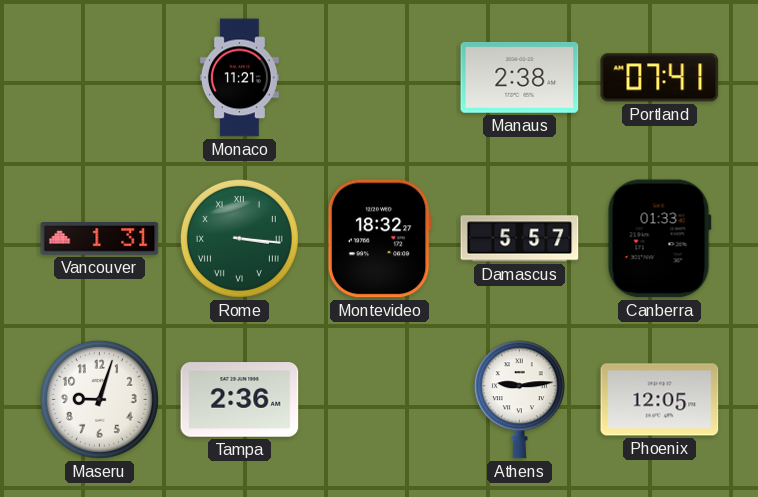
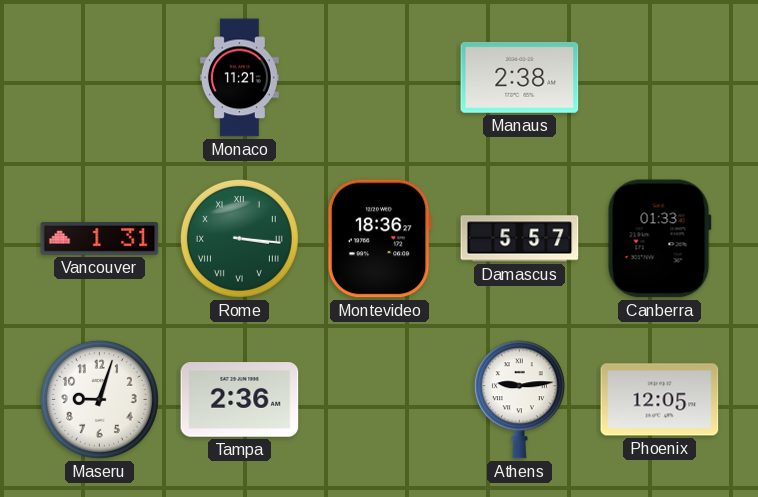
Portland: 07:41 -> none
Montevideo: 18:32 -> 18:36
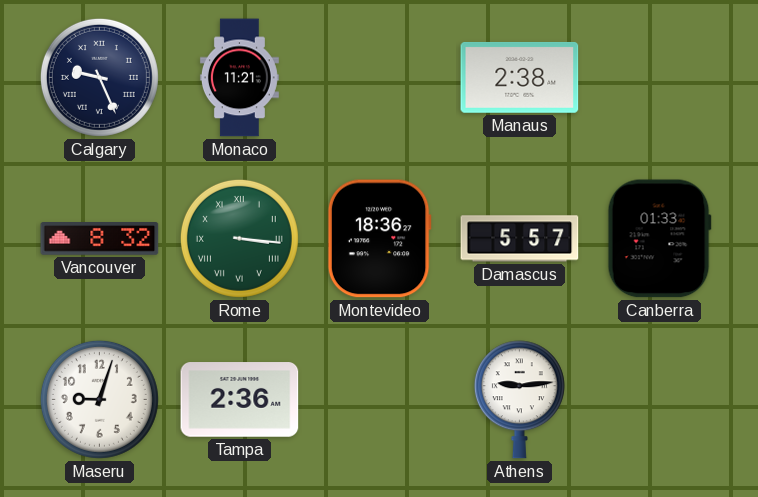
Calgary: none -> 9:26
Vancouver: 1:31 -> 8:32
Phoenix: 12:05 -> none
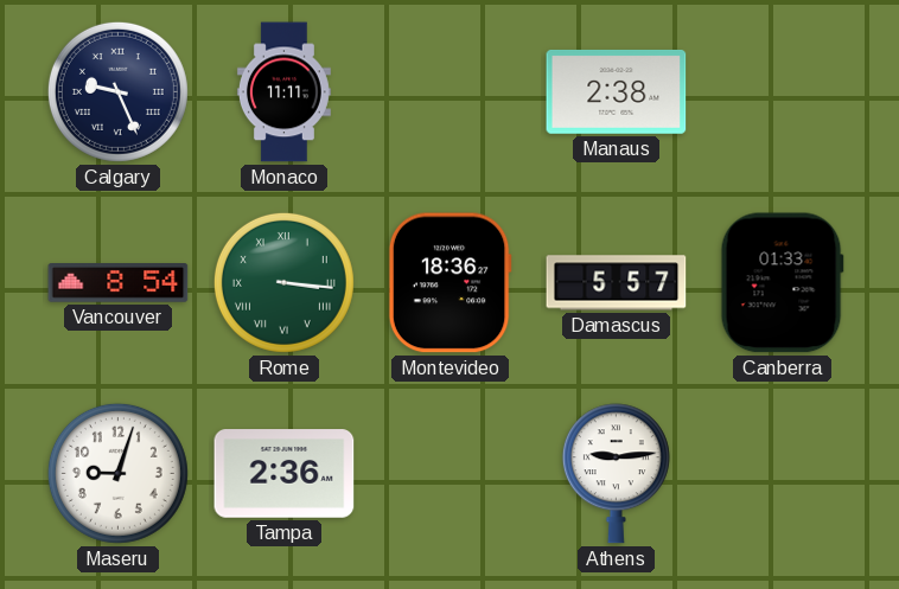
Monaco: 11:21 -> 11:11
Vancouver: 8:32 -> 8:54
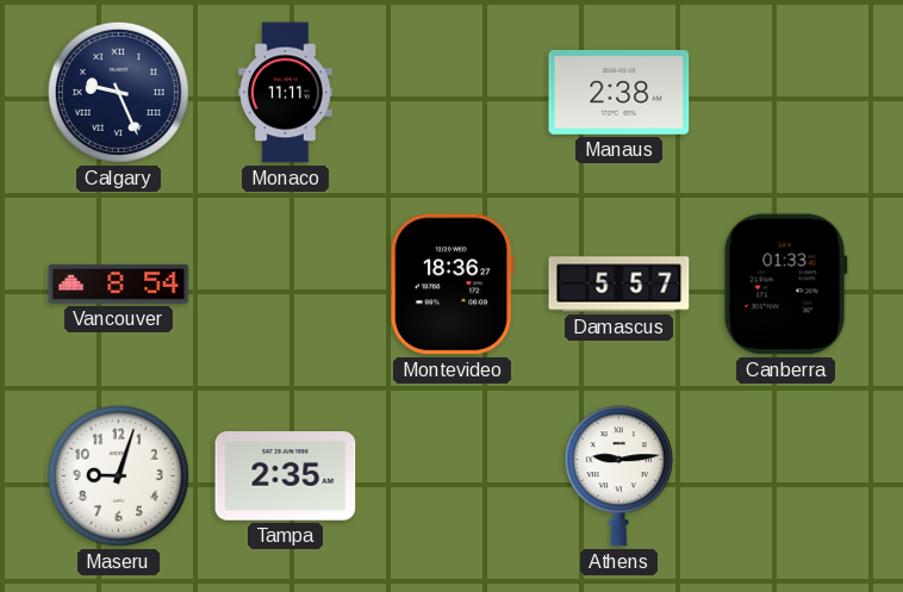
Rome: 3:16 -> none
Tampa: 2:36 -> 2:35
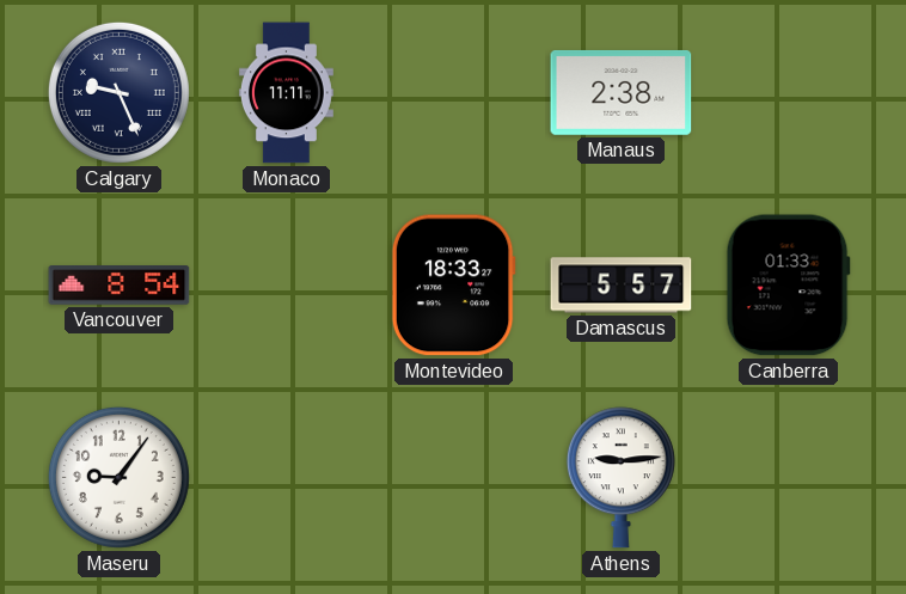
Montevideo: 18:36 -> 18:33
Maseru: 9:03 -> 9:06
Tampa: 2:35 -> none
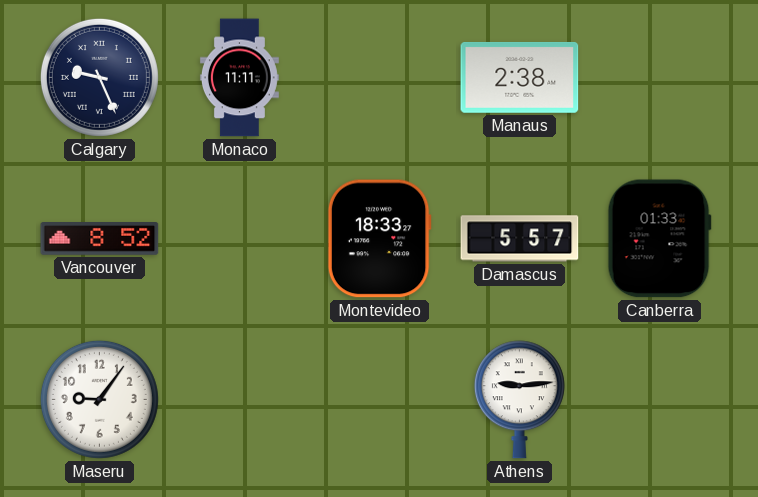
Vancouver: 8:54 -> 8:52
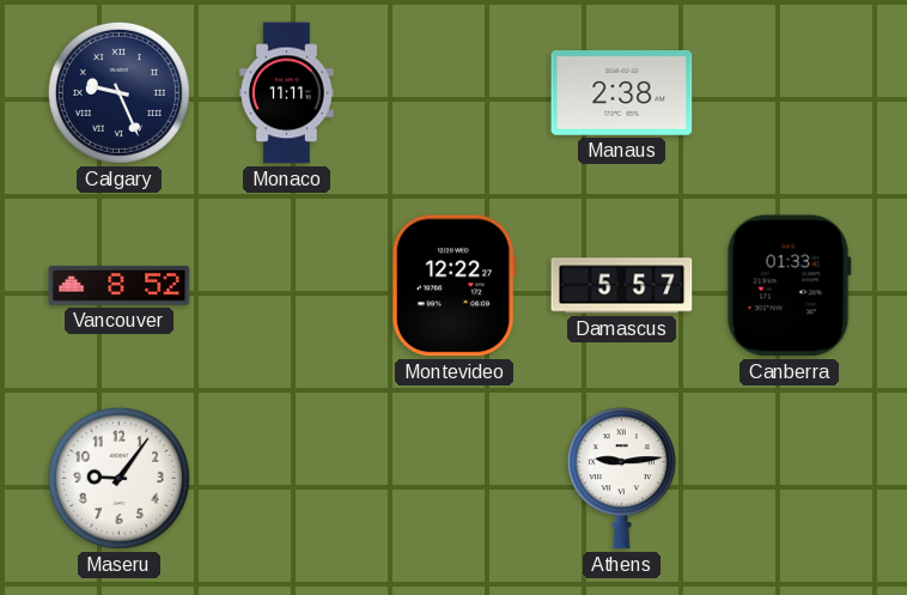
Montevideo: 18:33 -> 12:22
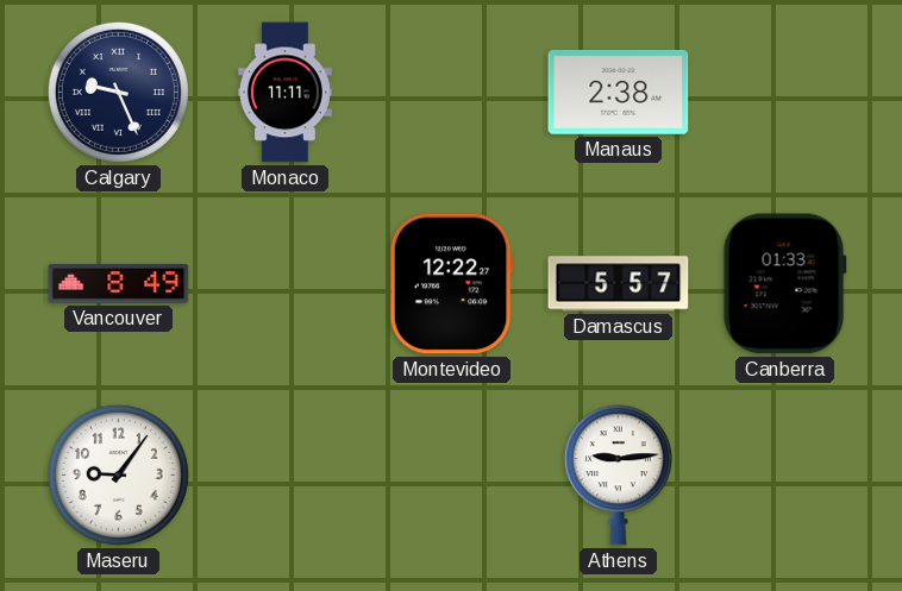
Vancouver: 8:52 -> 8:49
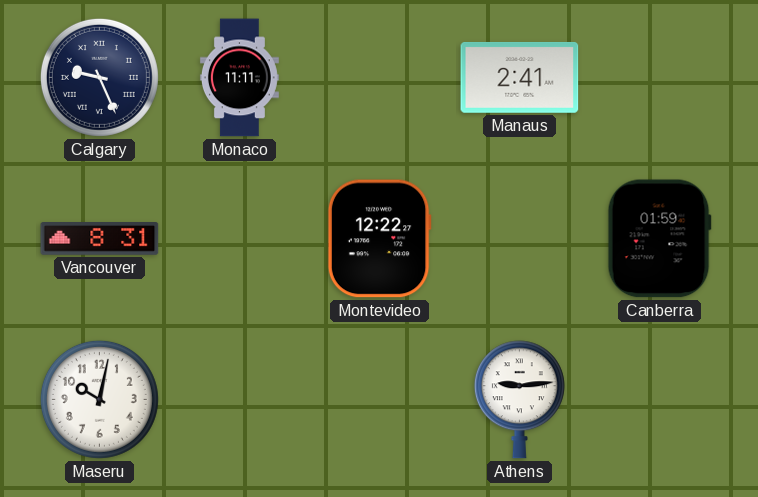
Manaus: 2:38 -> 2:41
Vancouver: 8:49 -> 8:31
Damascus: 5:57 -> none
Canberra: 01:33 -> 01:59
Maseru: 9:06 -> 10:02
